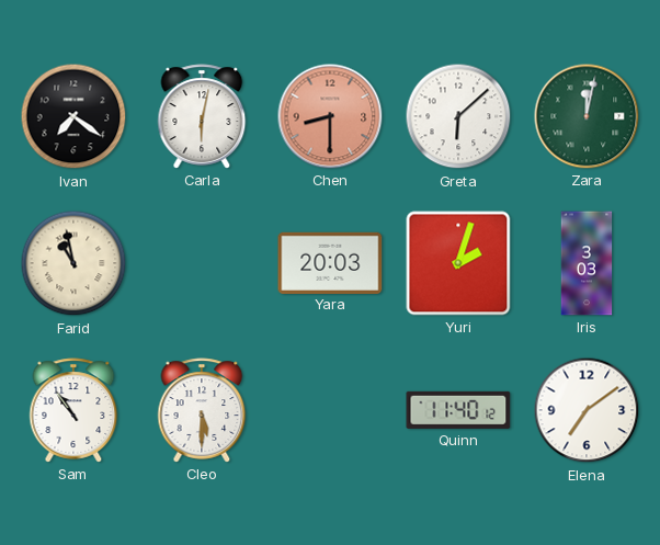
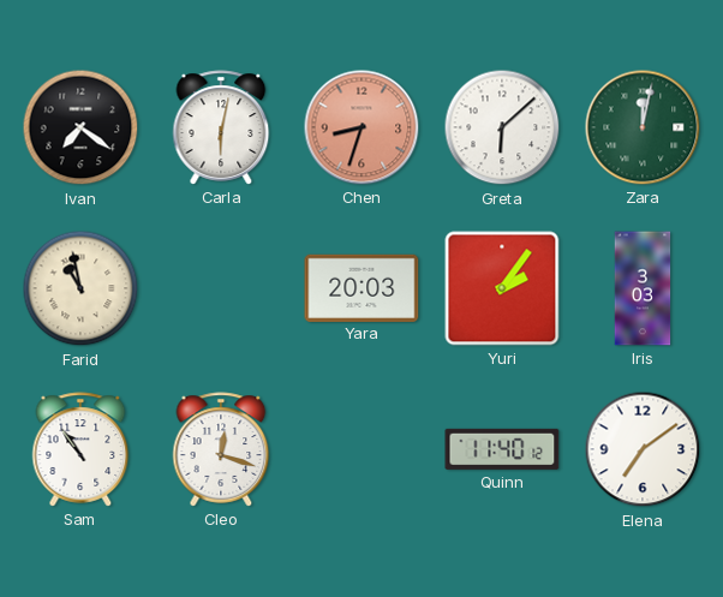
Chen: 8:30 -> 8:33
Yuri: 2:03 -> 2:06
Cleo: 5:30 -> 12:18
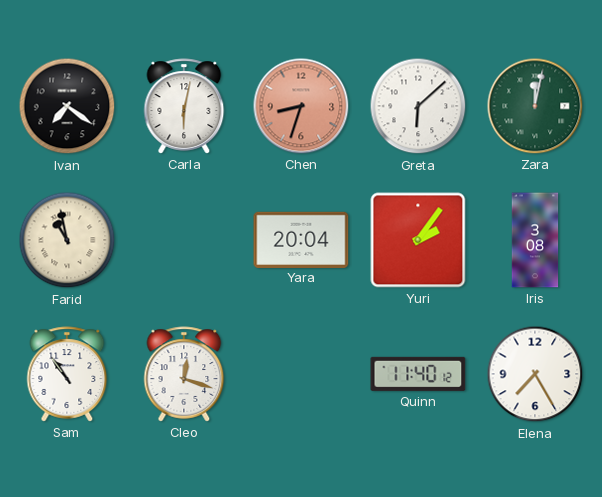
Yara: 20:03 -> 20:04
Iris: 3:03 -> 3:08
Elena: 7:09 -> 7:25
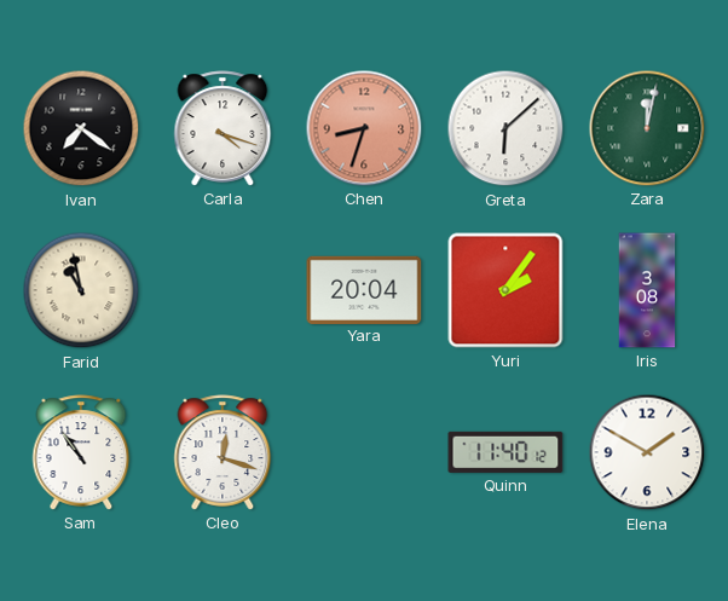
Carla: 6:02 -> 4:18
Elena: 7:25 -> 1:50
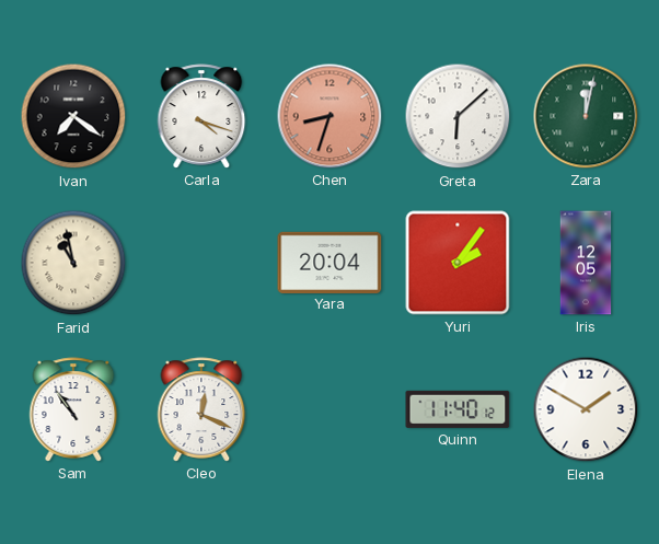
Iris: 3:08 -> 12:05
Cleo: 12:18 -> 12:19
